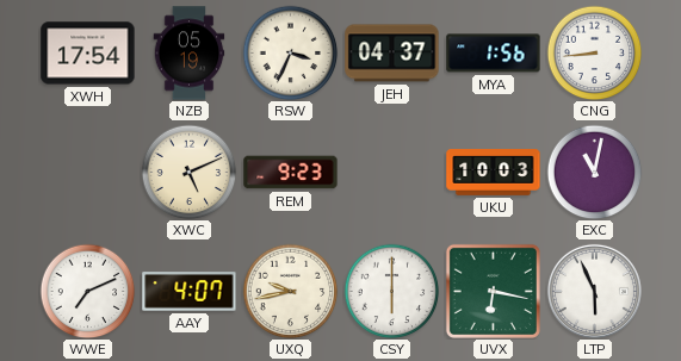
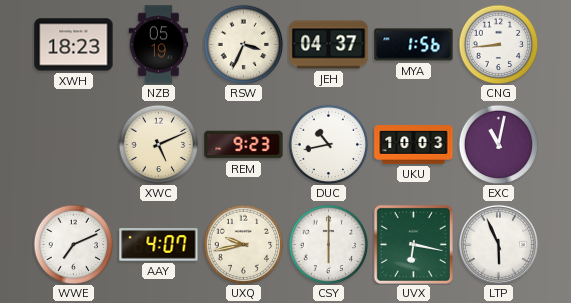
XWH: 17:54 -> 18:23
DUC: none -> 10:43
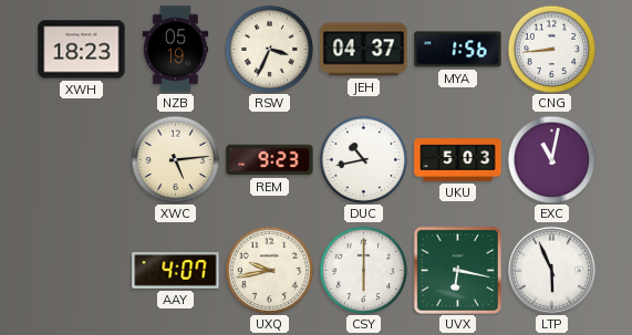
XWC: 5:11 -> 5:14
UKU: 10:03 -> 5:03
WWE: 7:11 -> none
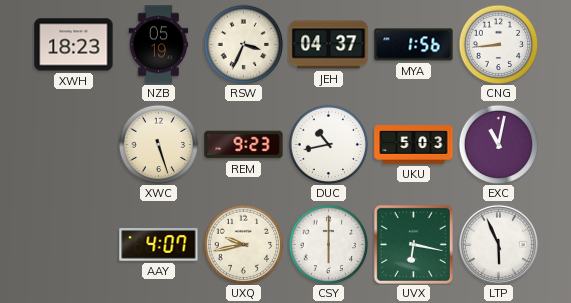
XWC: 5:14 -> 5:27
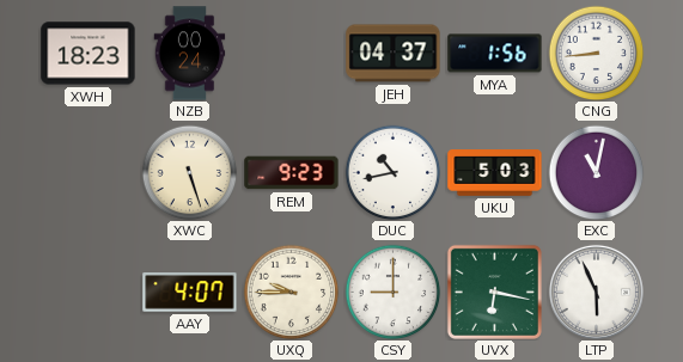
NZB: 05:19 -> 00:24
RSW: 3:34 -> none
UXQ: 9:43 -> 9:45
CSY: 6:00 -> 9:00
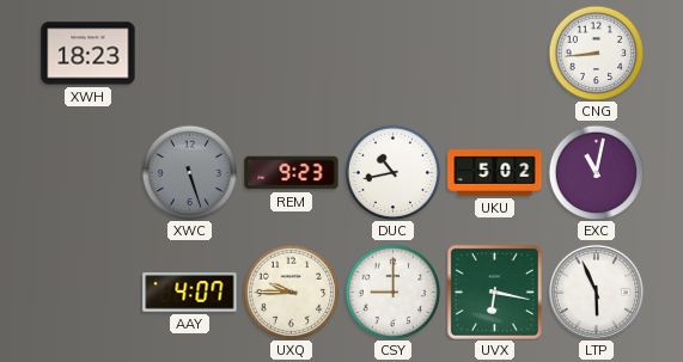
NZB: 00:24 -> none
JEH: 04:37 -> none
MYA: 1:56 -> none
XWC dial: cream -> grey
UKU: 5:03 -> 5:02
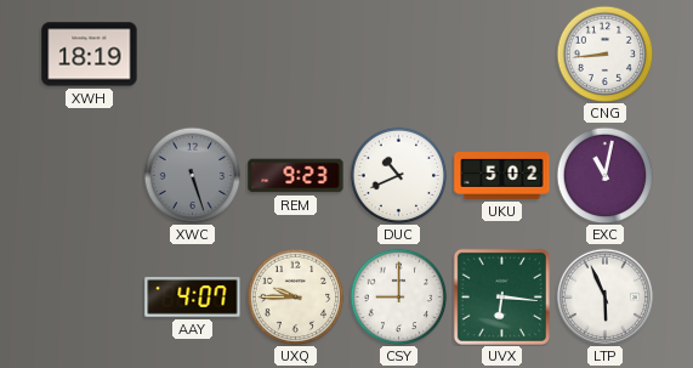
XWH: 18:23 -> 18:19
DUC: 10:43 -> 10:41
UVX: 6:17 -> 6:16
